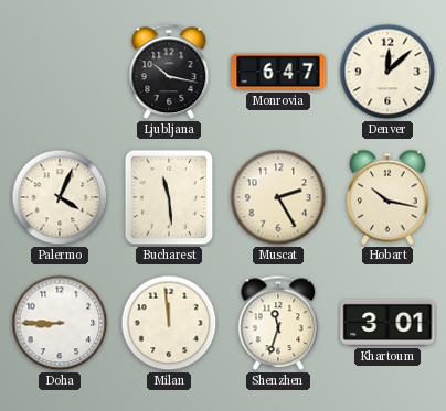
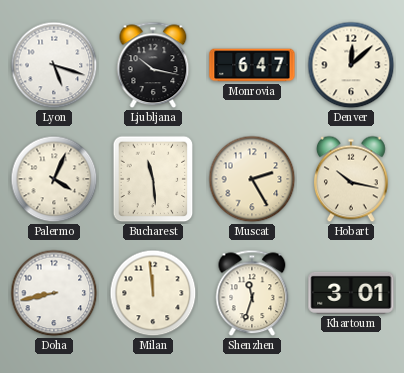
Lyon: none -> 5:18
Doha: 8:45 -> 8:43
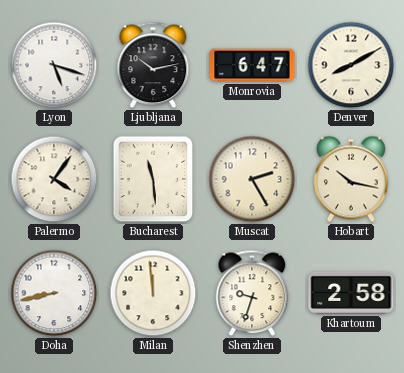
Ljubljana: 10:17 -> 10:13
Denver: 12:08 -> 8:10
Palermo: 4:04 -> 4:06
Shenzhen: 11:33 -> 9:33
Khartoum: 3:01 -> 2:58
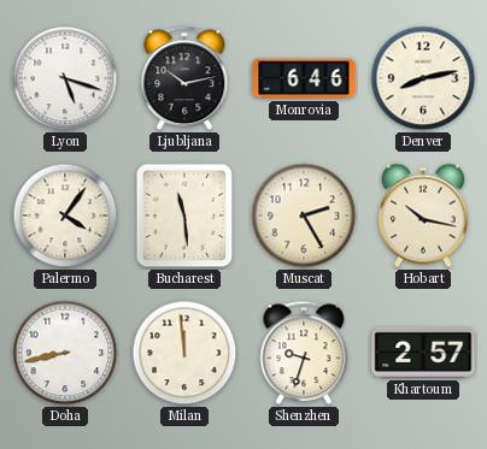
Monrovia: 6:47 -> 6:46
Denver: 8:10 -> 8:13
Khartoum: 2:58 -> 2:57
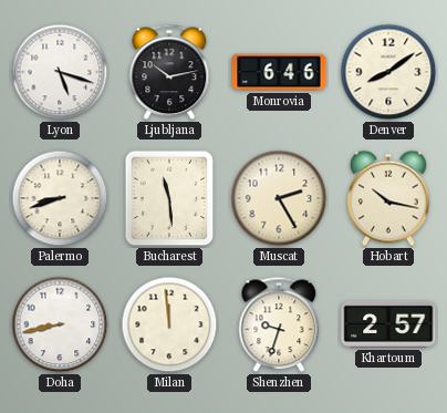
Denver: 8:13 -> 8:09
Palermo: 4:06 -> 8:42
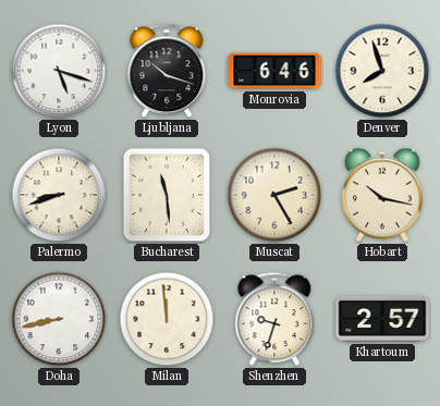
Ljubljana: 10:13 -> 10:18
Denver: 8:09 -> 7:57
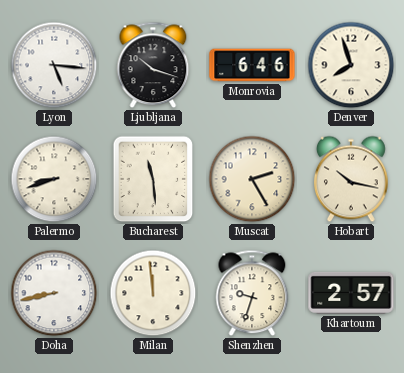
Lyon: 5:18 -> 5:16
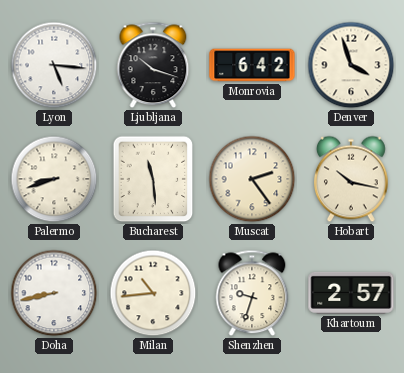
Monrovia: 6:46 -> 6:42
Denver: 7:57 -> 3:57
Muscat: 2:25 -> 2:24
Milan: 11:59 -> 10:44
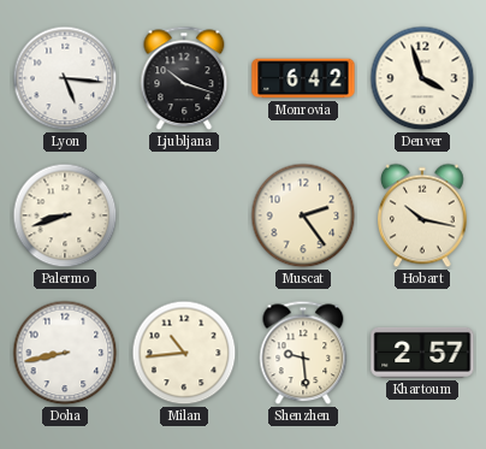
Bucharest: 11:29 -> none
Shenzhen: 9:33 -> 9:29
